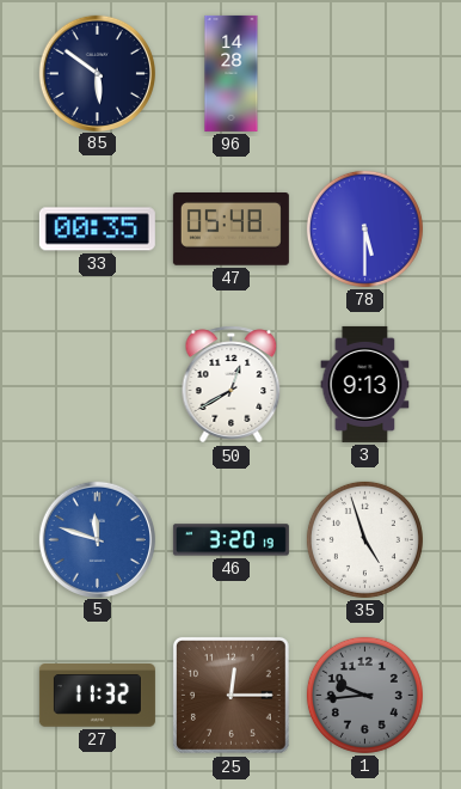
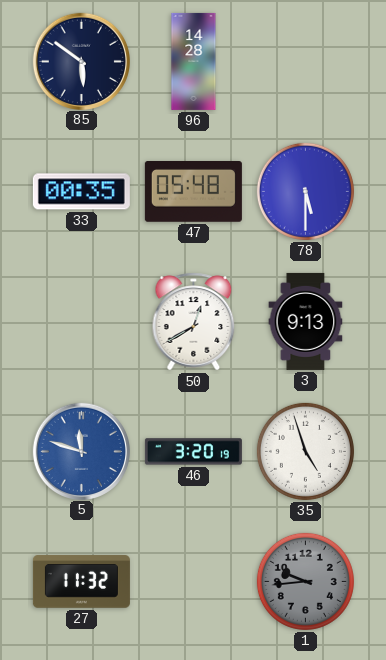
25: 12:15 -> none
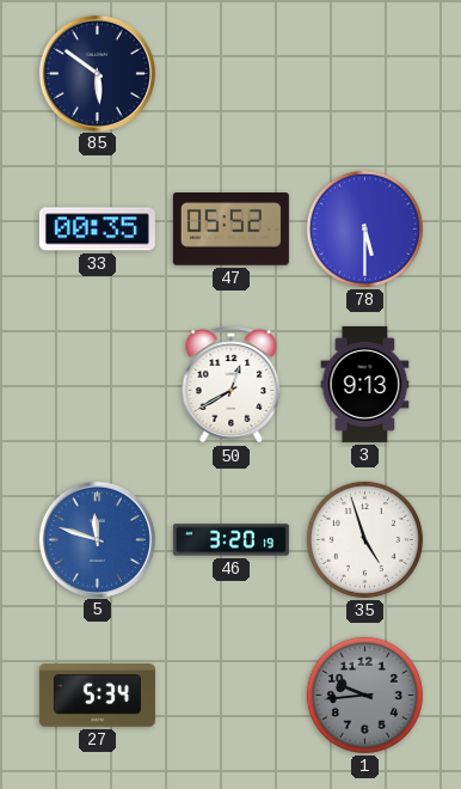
96: 14:28 -> none
47: 05:48 -> 05:52
27: 11:32 -> 5:34
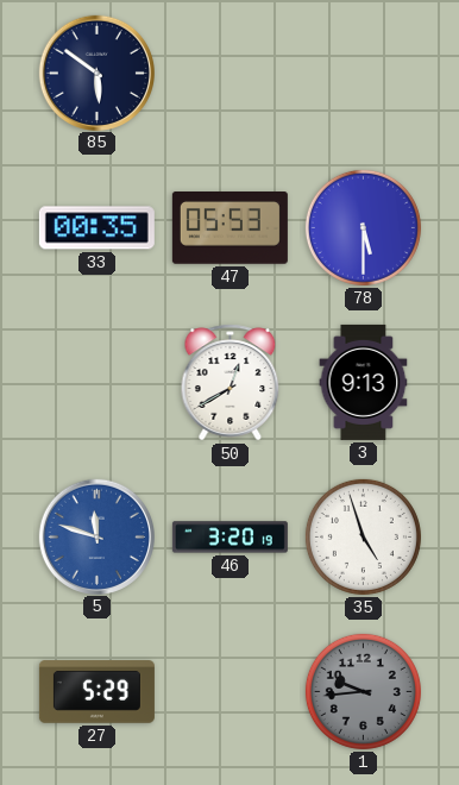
47: 05:52 -> 05:53
27: 5:34 -> 5:29
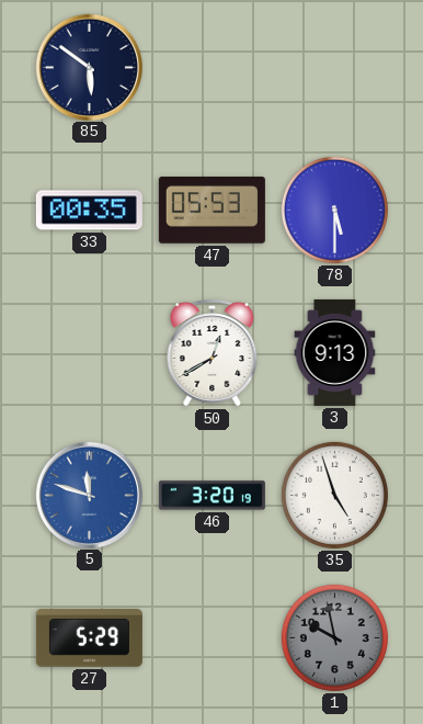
1: 9:44 -> 9:58
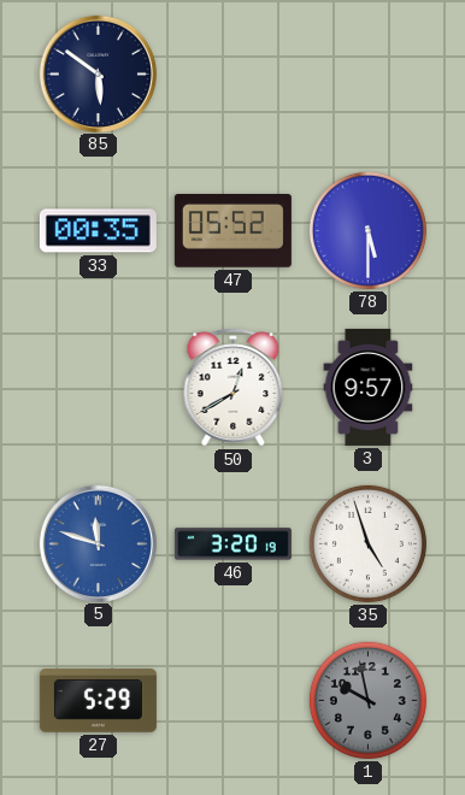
47: 05:53 -> 05:52
3: 9:13 -> 9:57
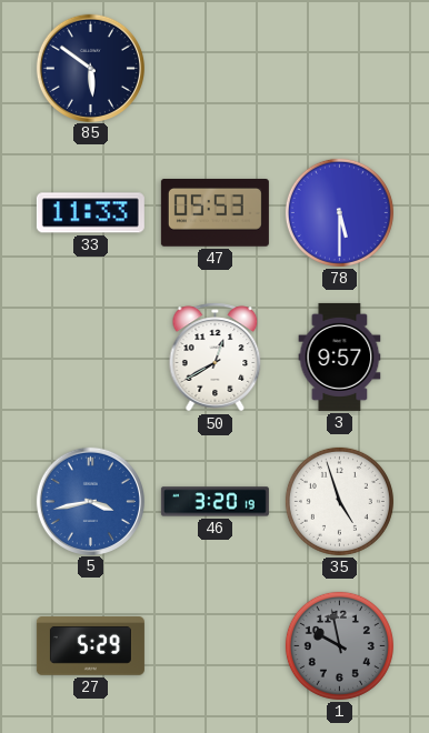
33: 00:35 -> 11:33
47: 05:52 -> 05:53
5: 11:48 -> 3:43
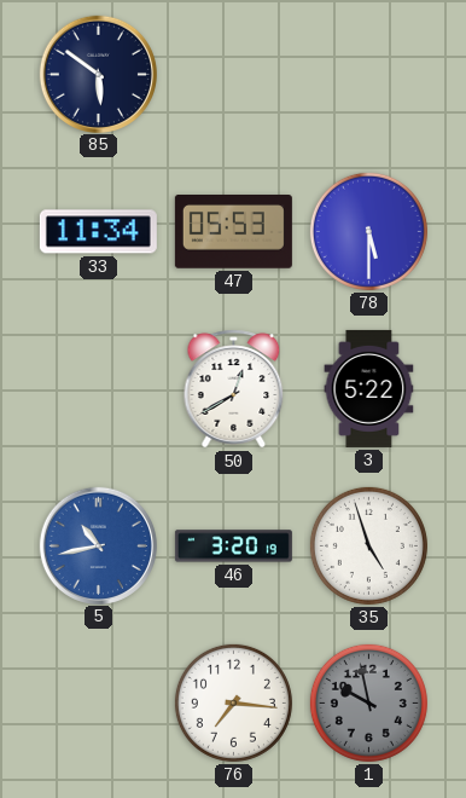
33: 11:33 -> 11:34
3: 9:57 -> 5:22
5: 3:43 -> 10:43
27: 5:29 -> none
76: none -> 7:16
